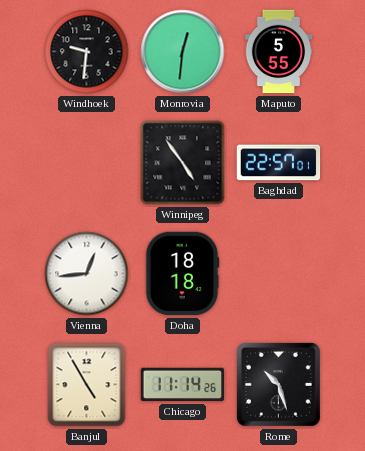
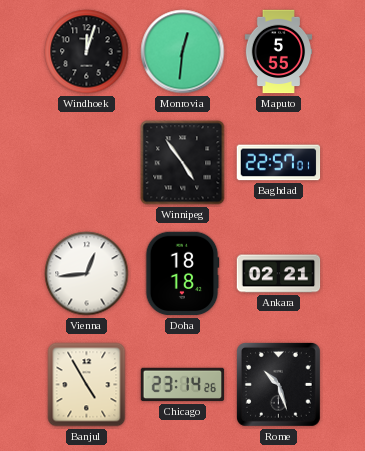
Windhoek: 9:31 -> 12:03
Ankara: none -> 02:21
Chicago: 11:14 -> 23:14
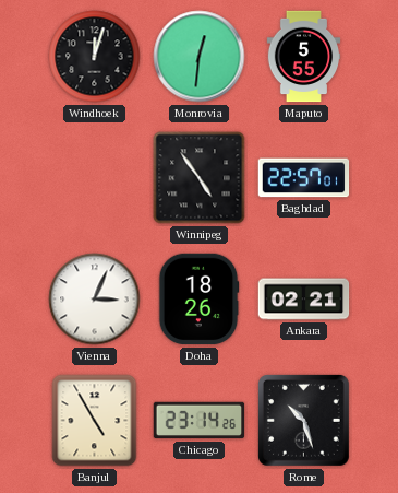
Vienna: 12:44 -> 3:04
Doha: 18:18 -> 18:26
